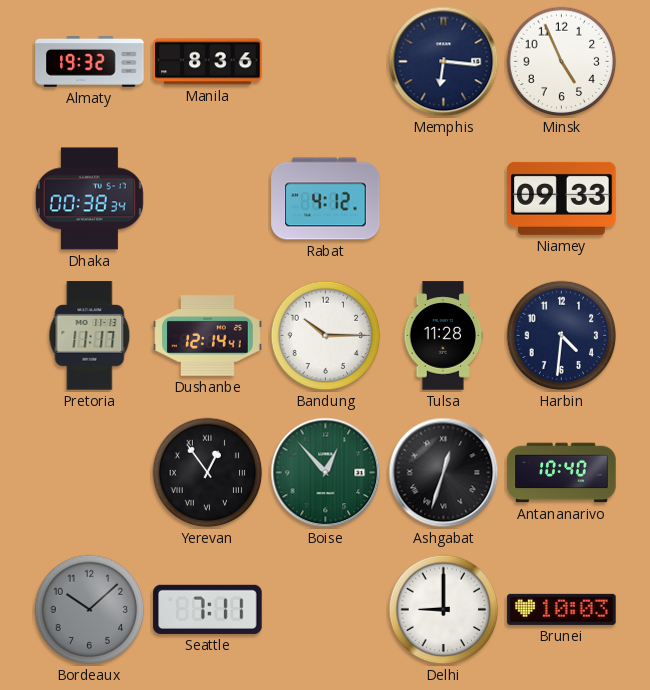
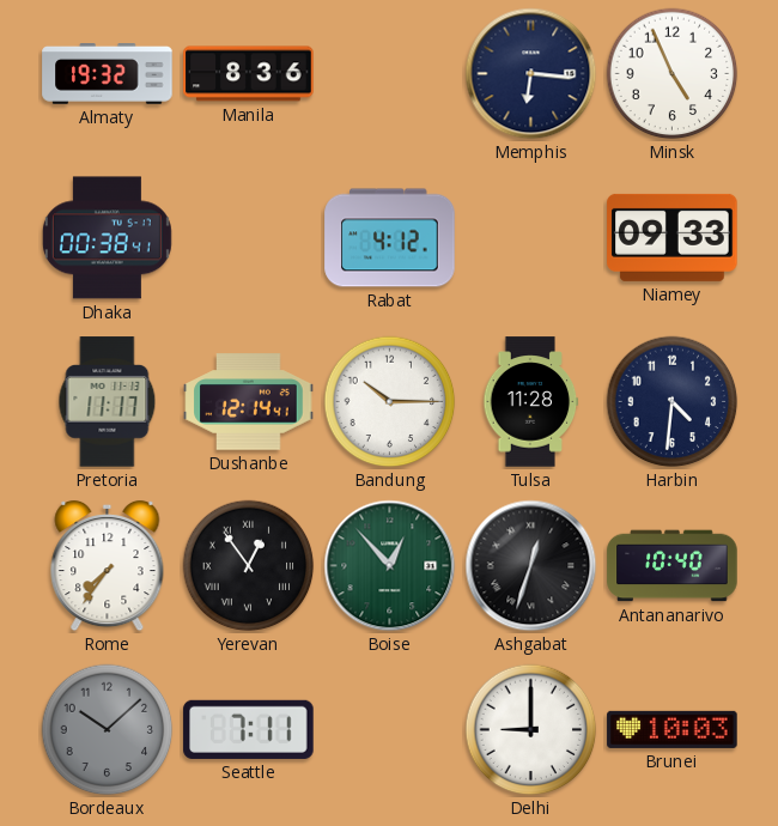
Dhaka: 00:38:34 -> 00:38:41
Rome: none -> 7:36
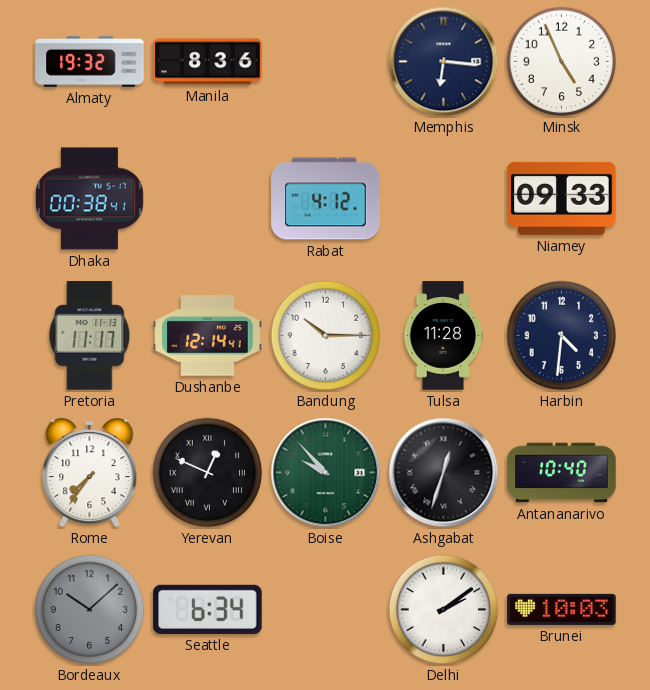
Yerevan: 12:54 -> 12:49
Boise: 12:53 -> 9:53
Seattle: 7:11 -> 6:34
Delhi: 9:00 -> 2:09
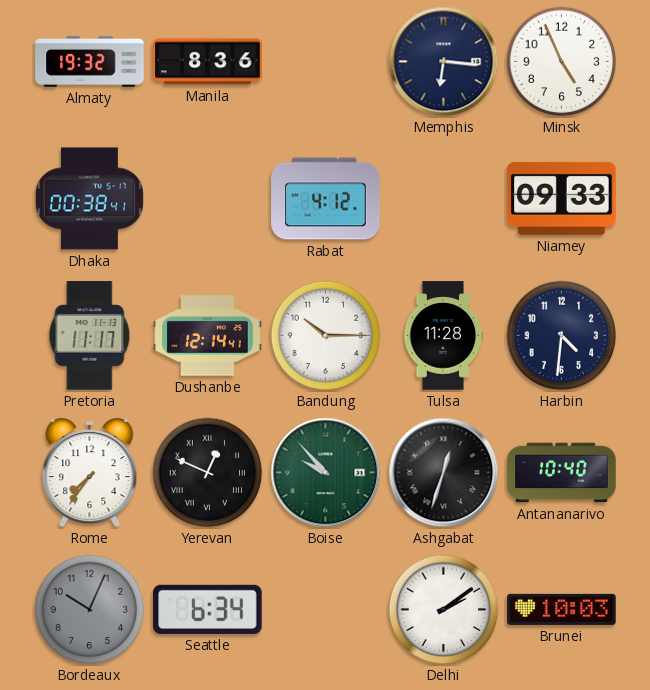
Bordeaux: 10:08 -> 10:04
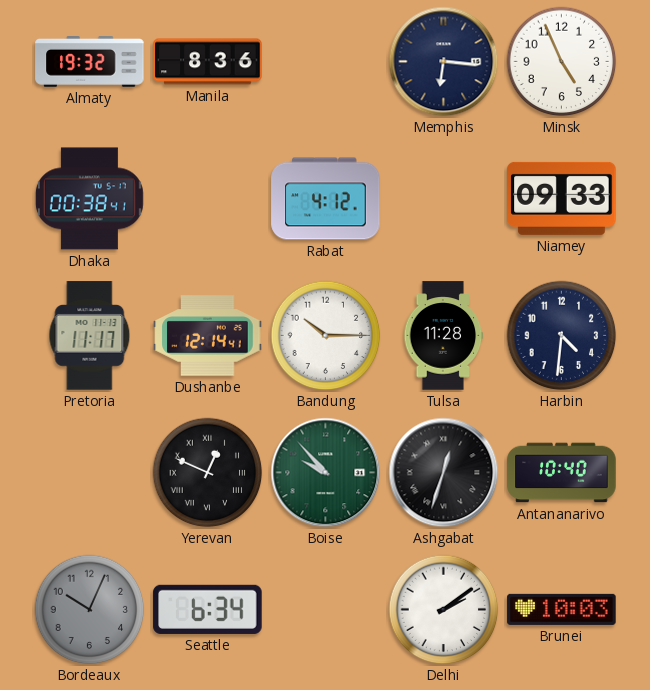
Rome: 7:36 -> none
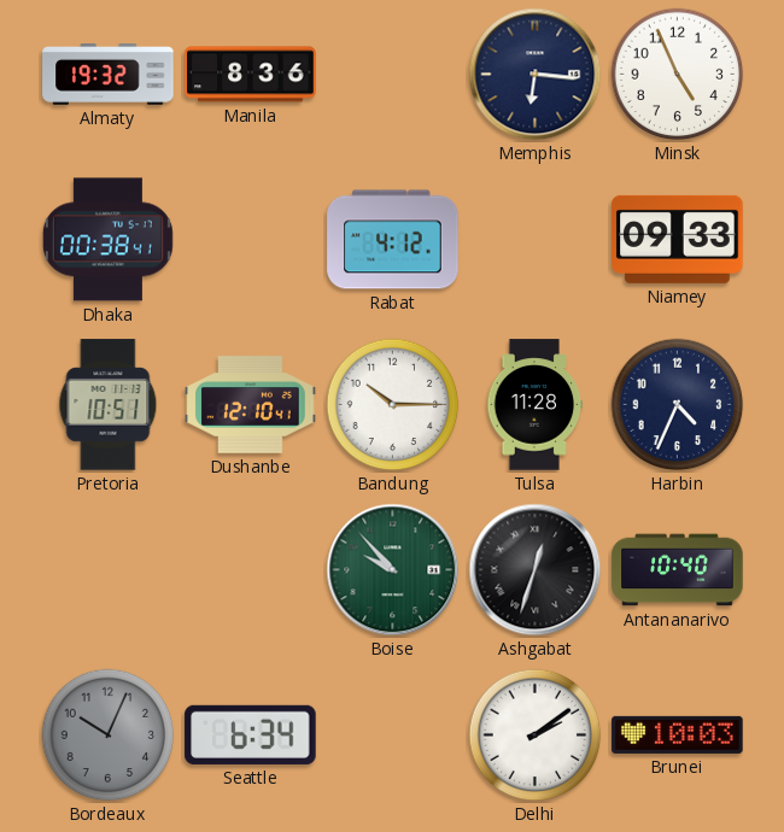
Pretoria: 11:17 -> 10:51
Dushanbe: 12:14 -> 12:10
Harbin: 4:31 -> 4:34
Yerevan: 12:49 -> none
